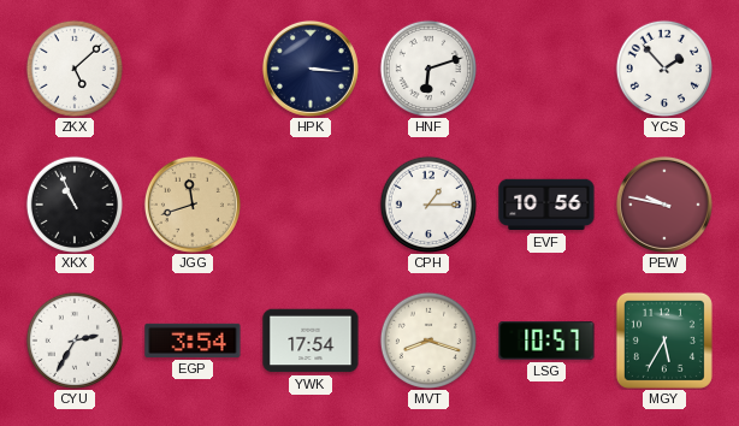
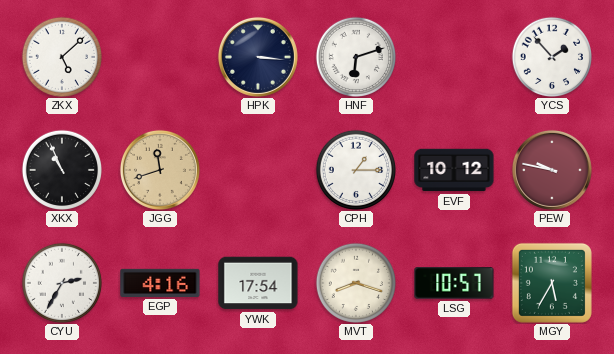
EVF: 10:56 -> 10:12
EGP: 3:54 -> 4:16
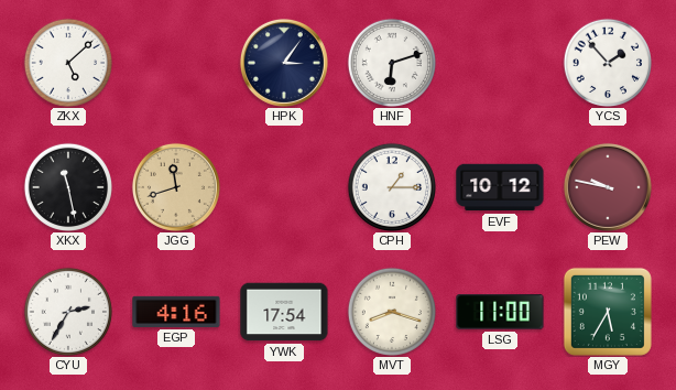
HPK: 3:16 -> 3:06
XKX: 10:56 -> 11:28
LSG: 10:57 -> 11:00
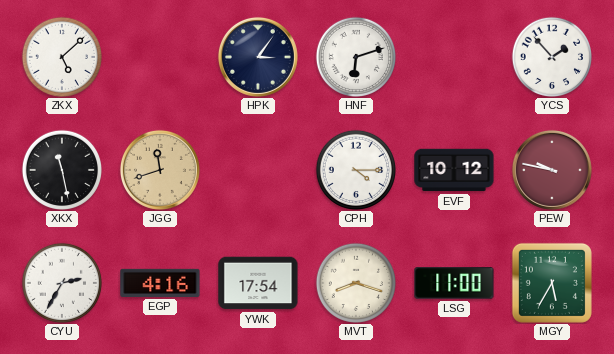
CPH: 1:15 -> 4:15
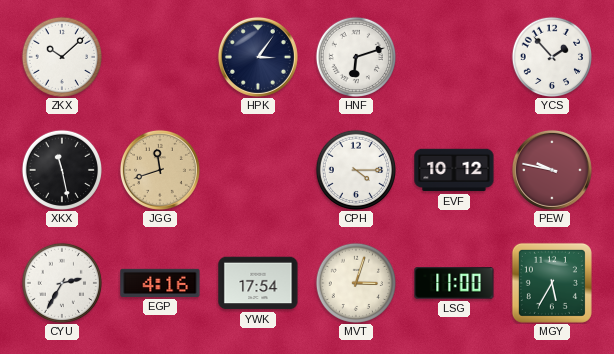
ZKX: 5:08 -> 10:08
MVT: 8:18 -> 3:03
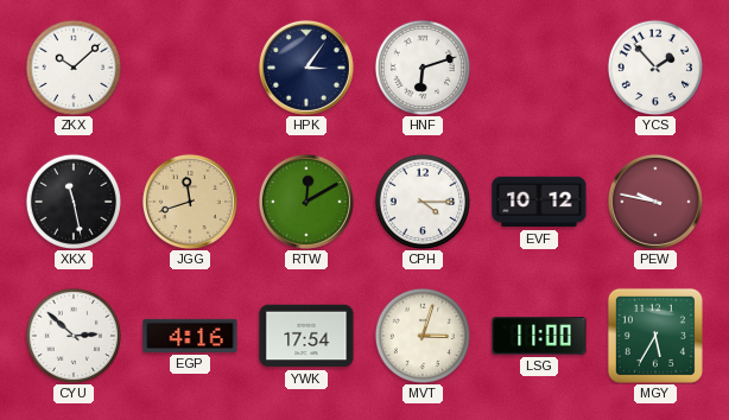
RTW: none -> 12:10
CYU: 2:35 -> 2:52
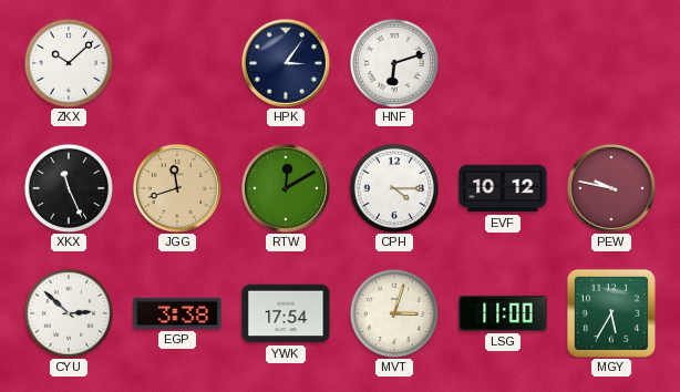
YCS: 1:53 -> none
XKX: 11:28 -> 11:26
EGP: 4:16 -> 3:38
